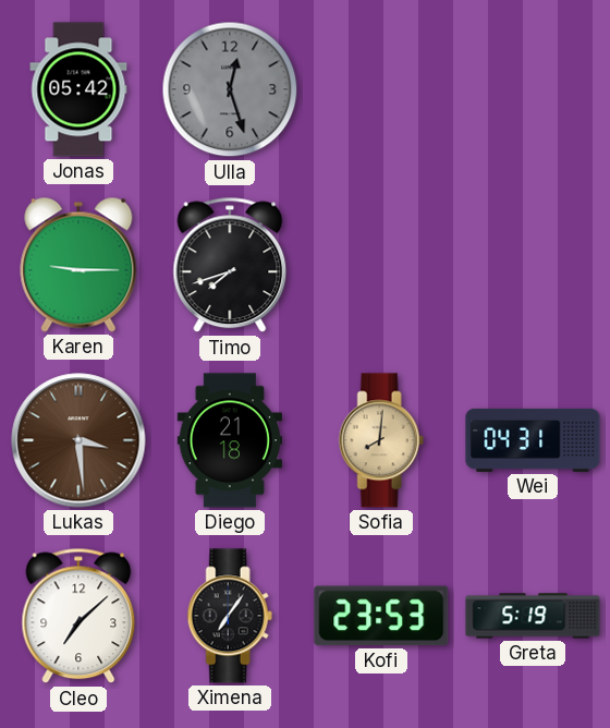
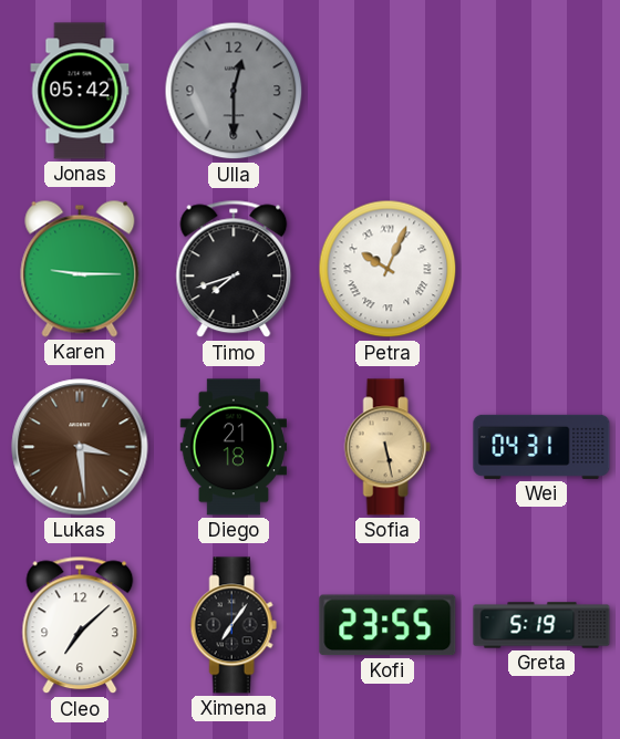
Ulla: 12:27 -> 12:30
Petra: none -> 10:04
Sofia: 8:01 -> 5:28
Kofi: 23:53 -> 23:55
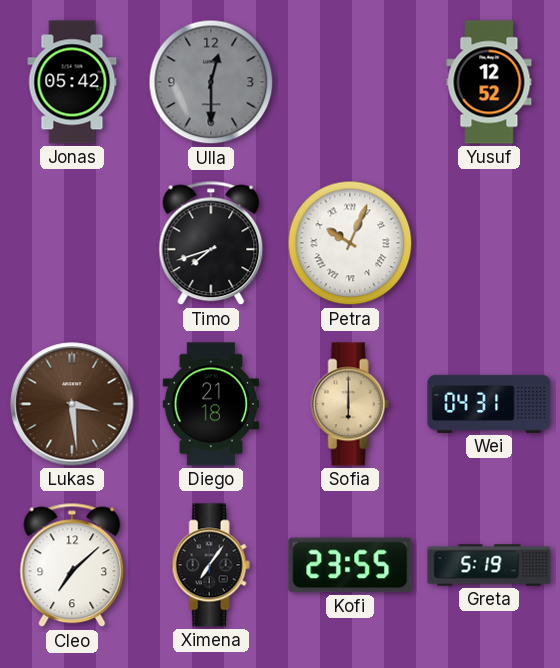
Yusuf: none -> 12:52
Karen: 9:15 -> none
Sofia: 5:28 -> 6:00
